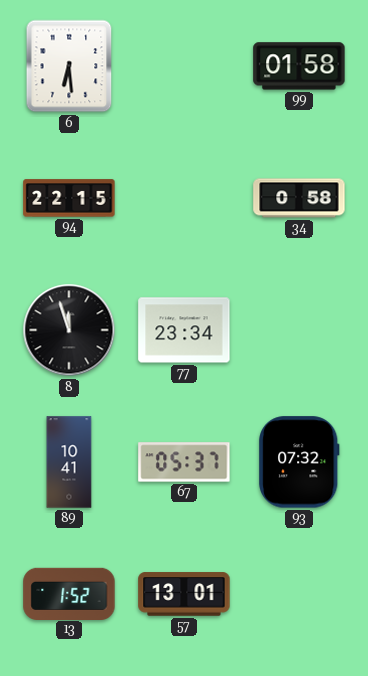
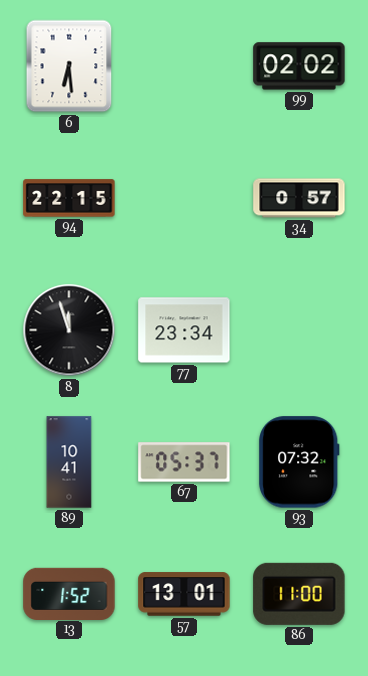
99: 01:58 -> 02:02
34: 0:58 -> 0:57
86: none -> 11:00
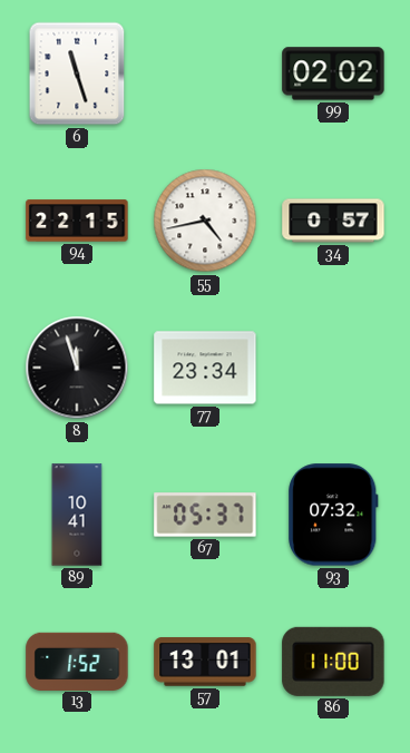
6: 6:29 -> 11:27
55: none -> 4:43
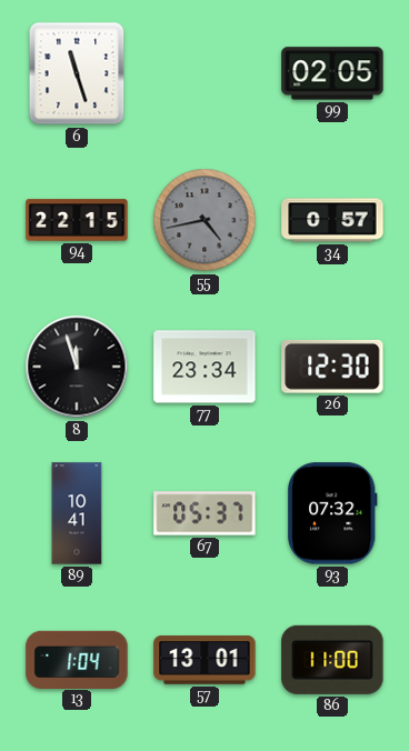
99: 02:02 -> 02:05
55 dial: white -> grey
26: none -> 12:30
13: 1:52 -> 1:04
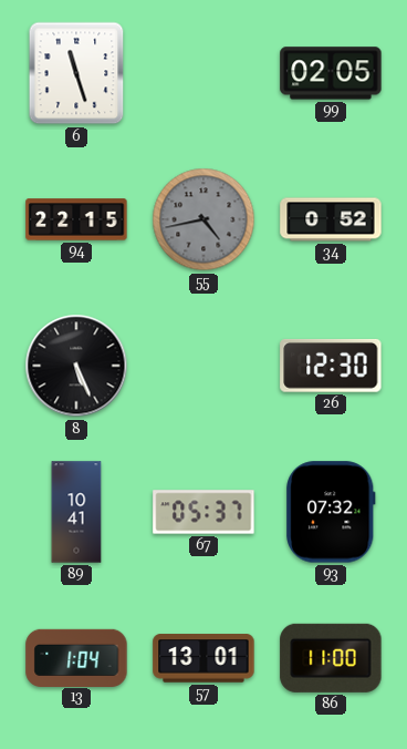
34: 0:57 -> 0:52
8: 11:57 -> 5:26
77: 23:34 -> none
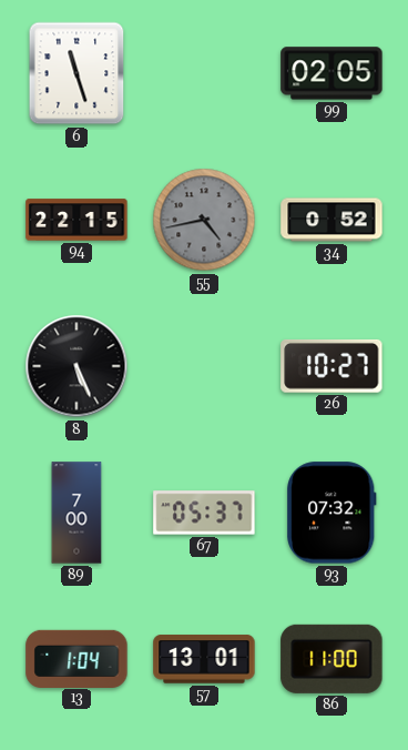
26: 12:30 -> 10:27
89: 10:41 -> 7:00
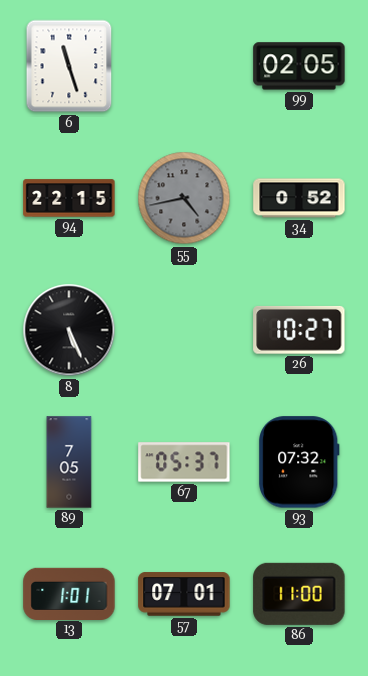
89: 7:00 -> 7:05
13: 1:04 -> 1:01
57: 13:01 -> 07:01
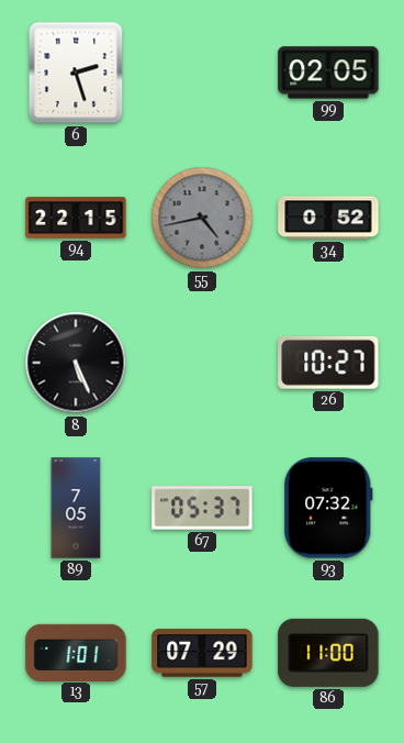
6: 11:27 -> 2:27
57: 07:01 -> 07:29
